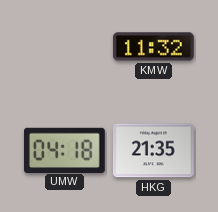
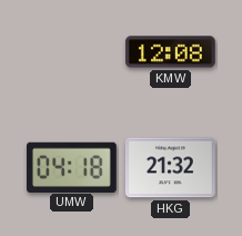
KMW: 11:32 -> 12:08
HKG: 21:35 -> 21:32
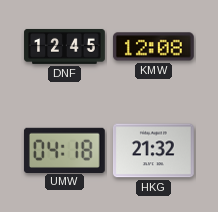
DNF: none -> 12:45
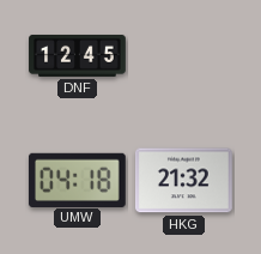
KMW: 12:08 -> none
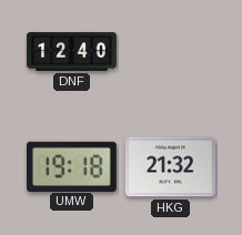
DNF: 12:45 -> 12:40
UMW: 04:18 -> 19:18
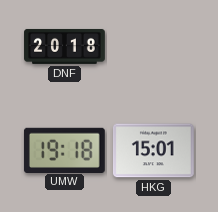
DNF: 12:40 -> 20:18
HKG: 21:32 -> 15:01
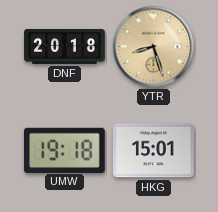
YTR: none -> 8:27
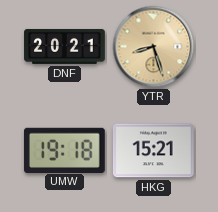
DNF: 20:18 -> 20:21
HKG: 15:01 -> 15:21
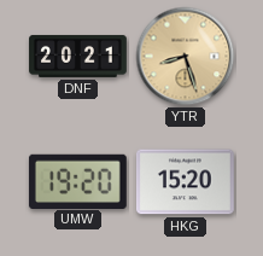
UMW: 19:18 -> 19:20
HKG: 15:21 -> 15:20
